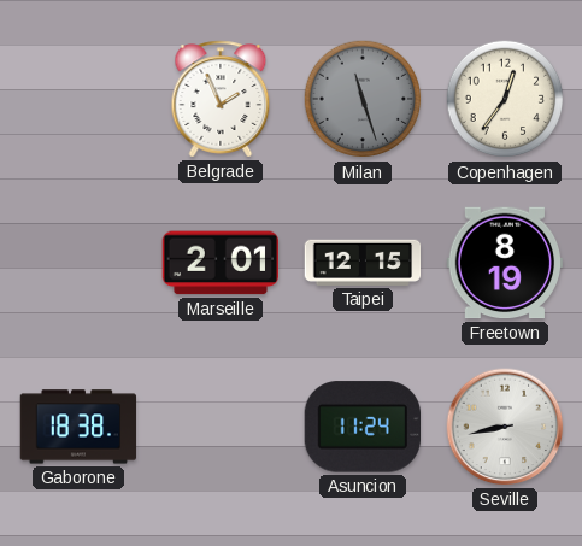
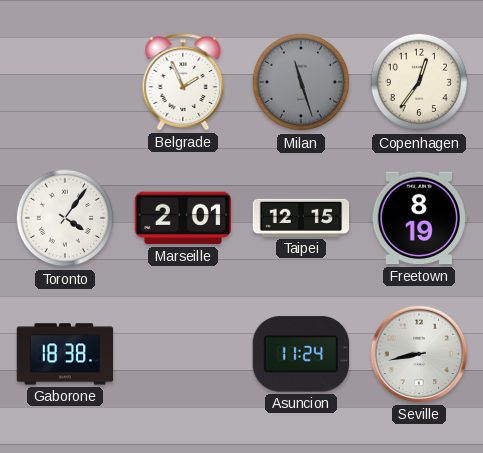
Toronto: none -> 4:06
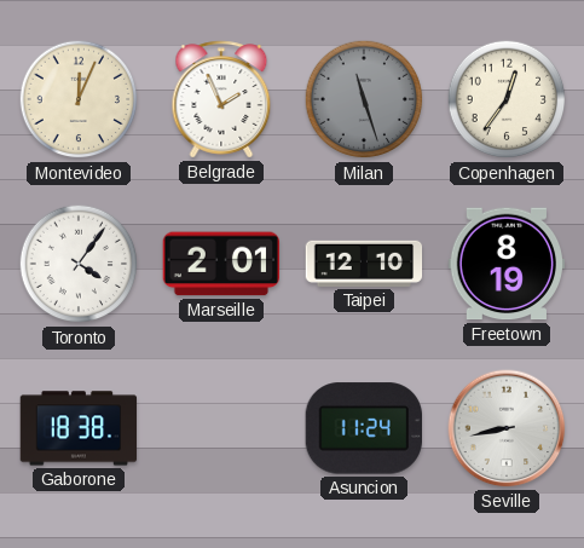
Montevideo: none -> 12:04
Taipei: 12:15 -> 12:10
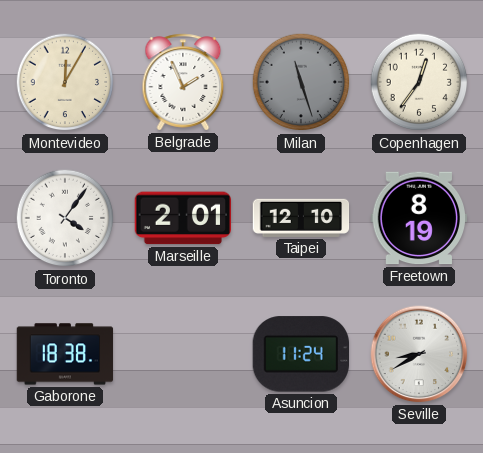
Montevideo: 12:04 -> 12:05
Seville: 8:43 -> 8:40
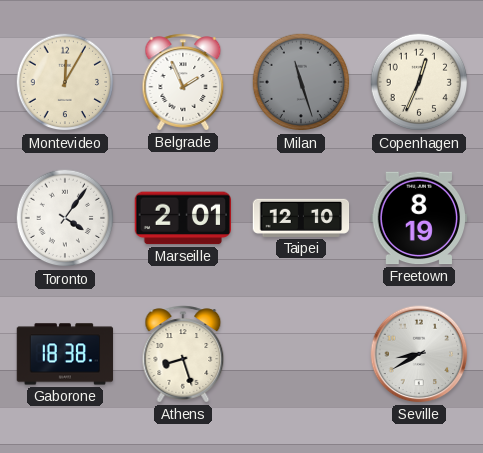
Copenhagen: 12:36 -> 12:34
Athens: none -> 8:27
Asuncion: 11:24 -> none
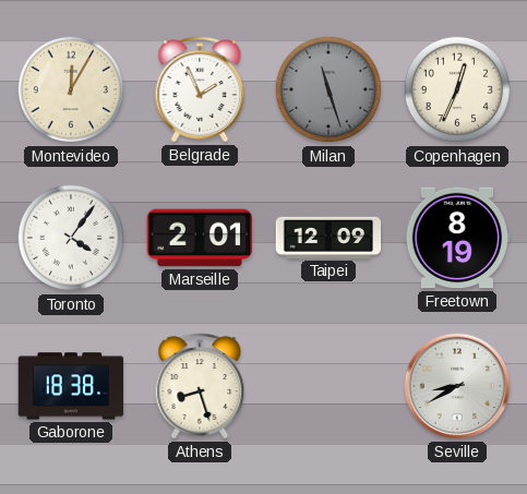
Taipei: 12:10 -> 12:09
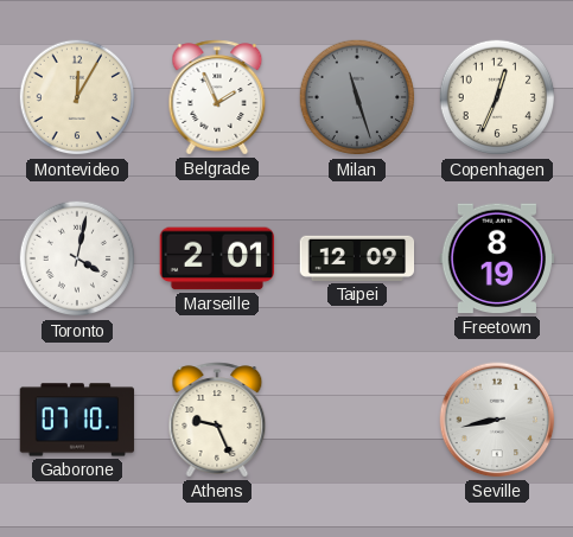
Toronto: 4:06 -> 4:02
Gaborone: 18:38 -> 07:10
Athens: 8:27 -> 9:26
Seville: 8:40 -> 8:43
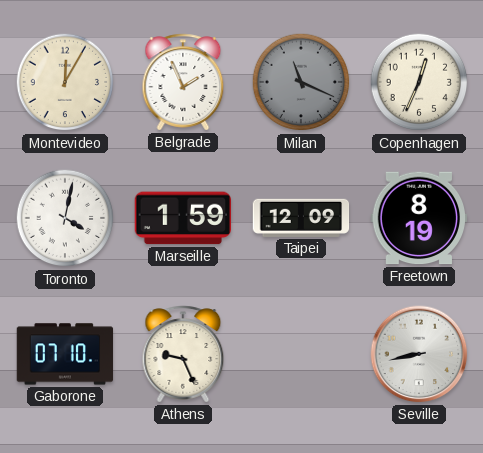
Milan: 11:27 -> 11:19
Marseille: 2:01 -> 1:59
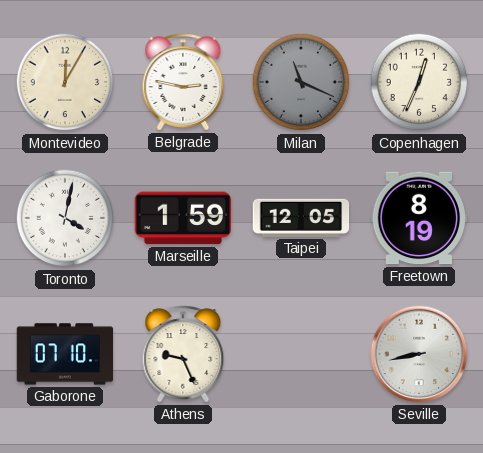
Belgrade: 1:56 -> 2:47
Taipei: 12:09 -> 12:05
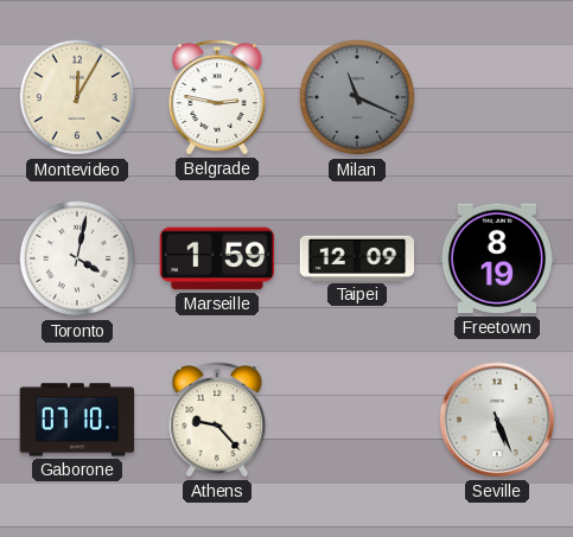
Copenhagen: 12:34 -> none
Taipei: 12:05 -> 12:09
Athens: 9:26 -> 9:23
Seville: 8:43 -> 5:26
